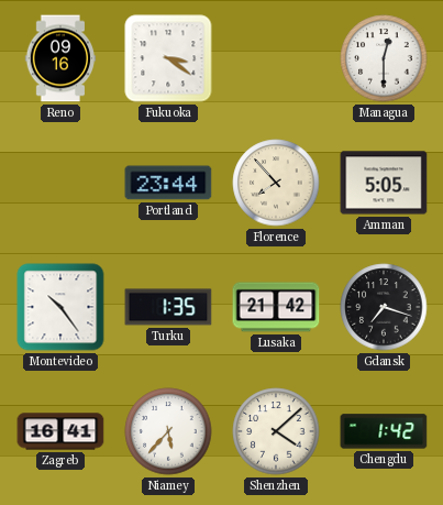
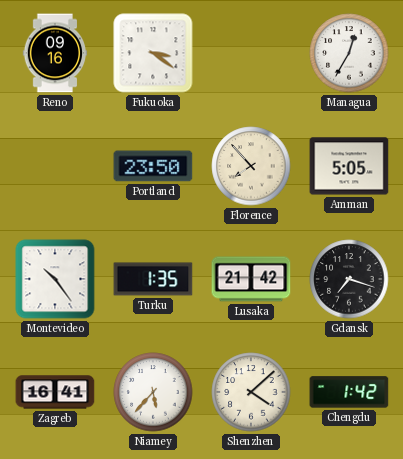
Managua: 12:30 -> 12:35
Portland: 23:44 -> 23:50
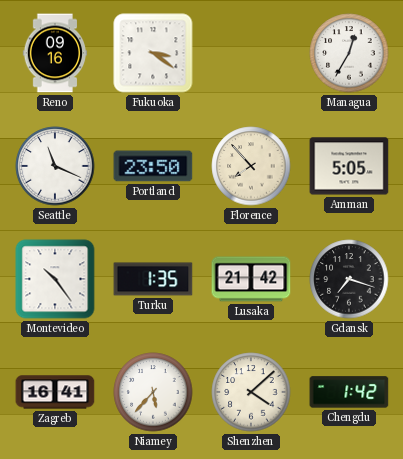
Seattle: none -> 11:19
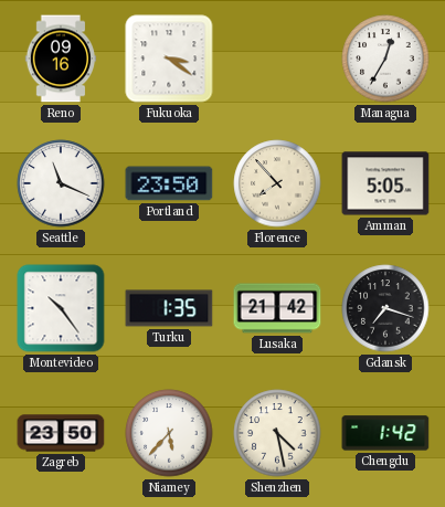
Zagreb: 16:41 -> 23:50
Shenzhen: 4:08 -> 4:28
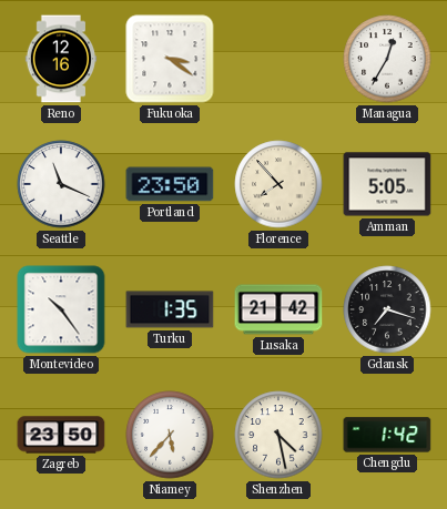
Reno: 09:16 -> 12:16
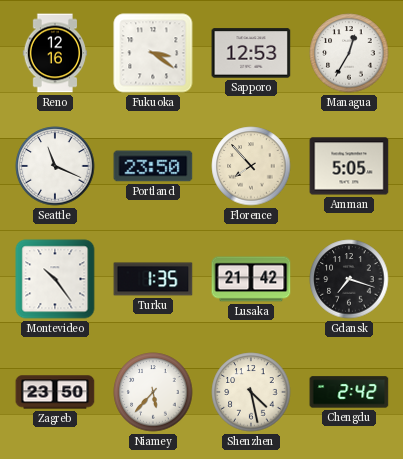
Sapporo: none -> 12:53
Chengdu: 1:42 -> 2:42
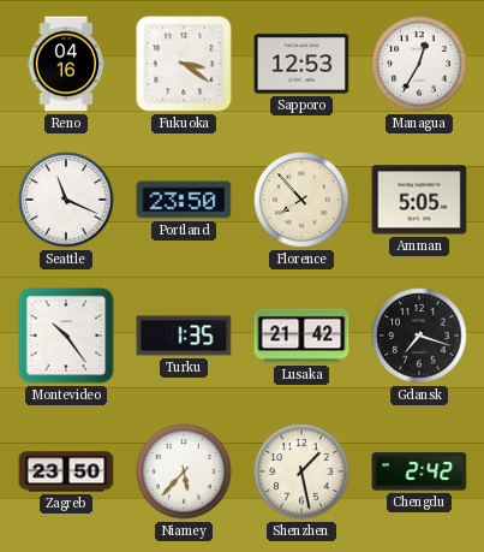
Reno: 12:16 -> 04:16
Shenzhen: 4:28 -> 1:28
